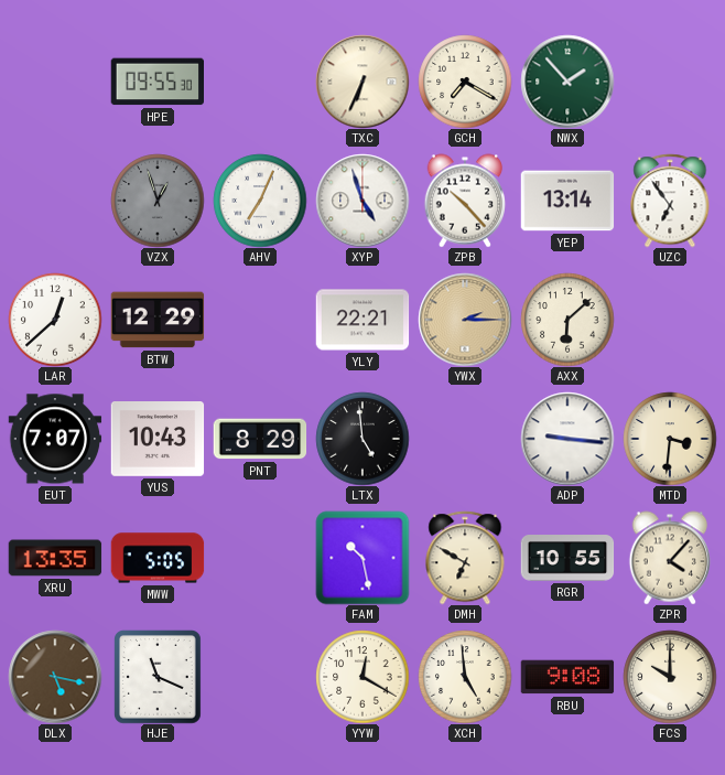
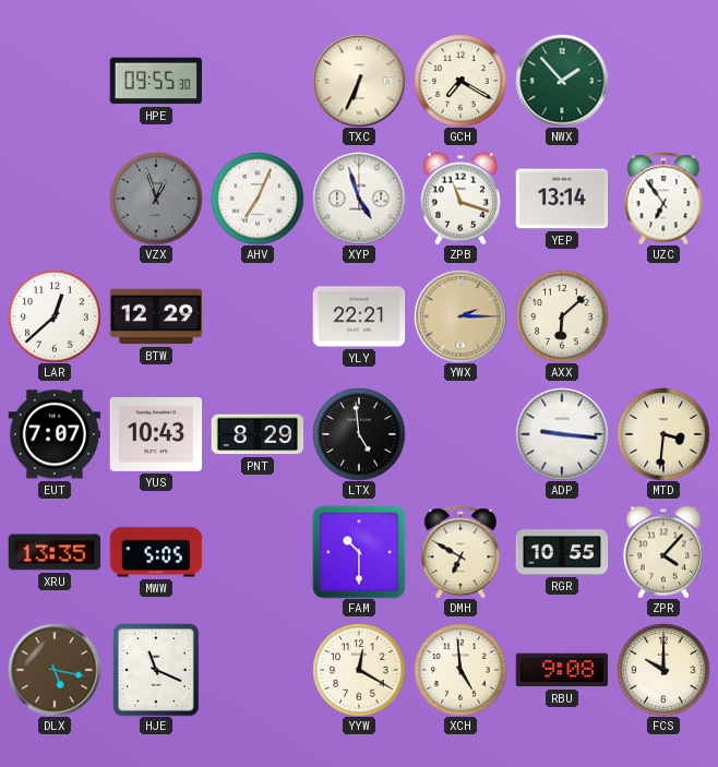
ZPB: 10:23 -> 11:18
FAM: 10:28 -> 10:30
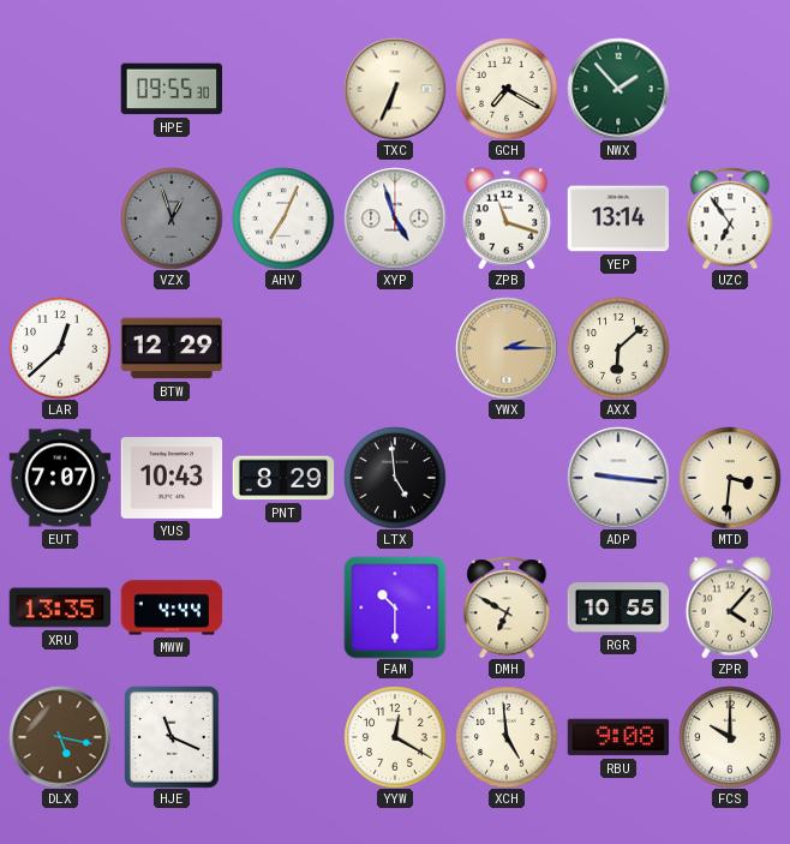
YLY: 22:21 -> none
MWW: 5:05 -> 4:44
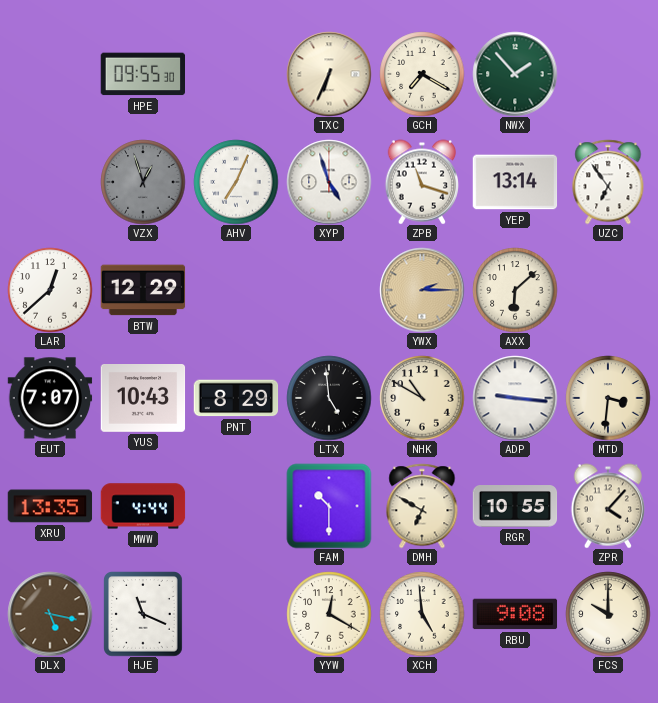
NHK: none -> 10:50
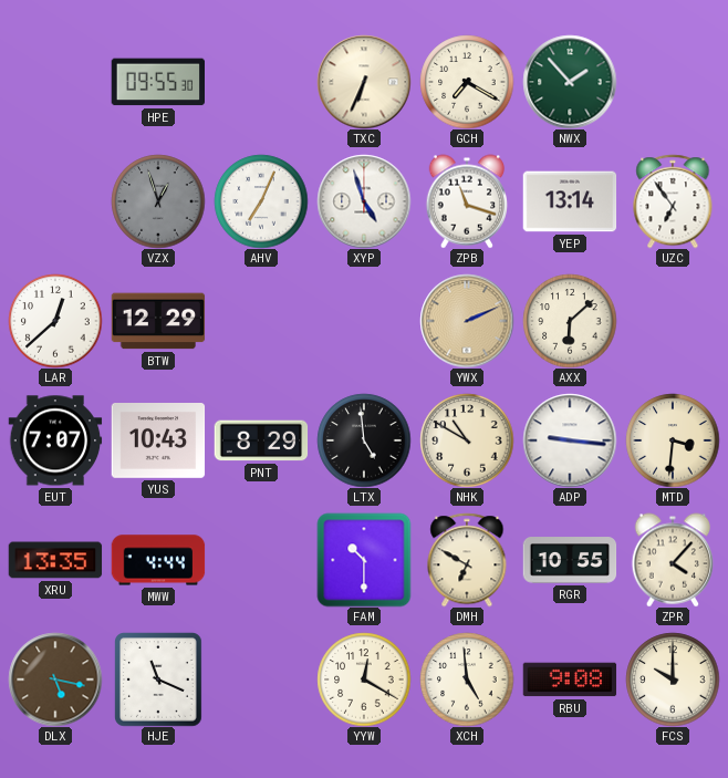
YWX: 2:15 -> 2:11
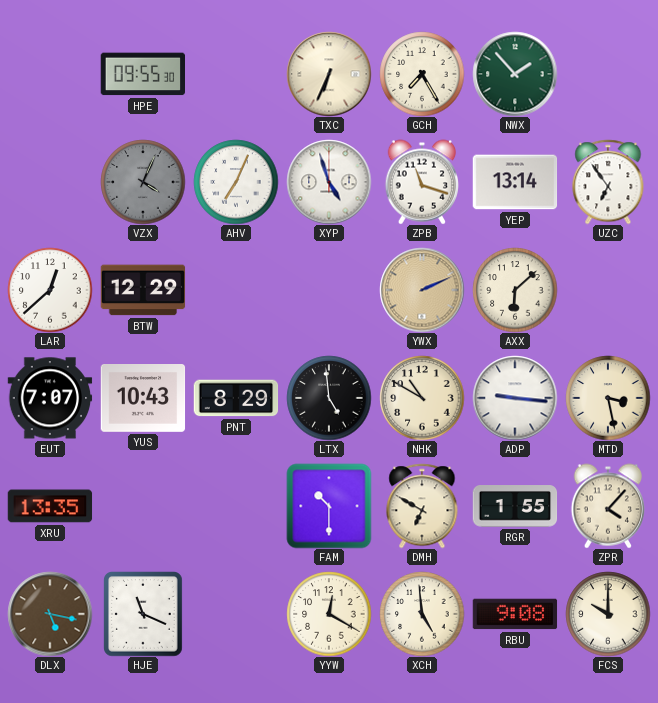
GCH: 7:20 -> 7:25
VZX: 12:57 -> 4:04
MTD: 3:31 -> 3:28
MWW: 4:44 -> none
RGR: 10:55 -> 1:55
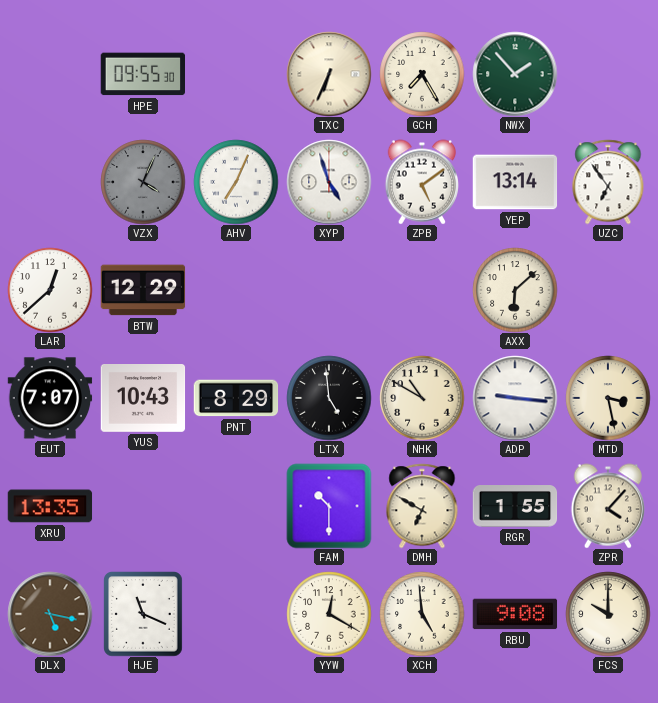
ZPB: 11:18 -> 5:09
YWX: 2:11 -> none
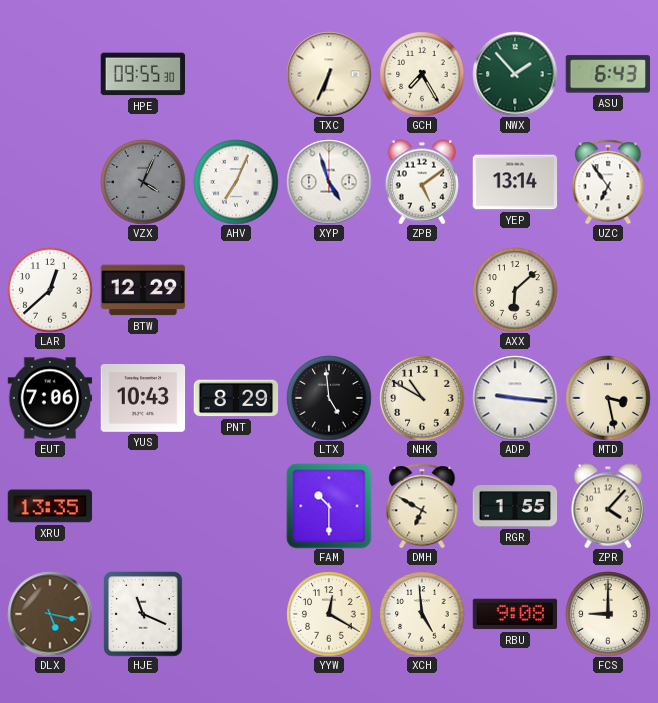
ASU: none -> 6:43
EUT: 7:07 -> 7:06
FCS: 10:00 -> 9:00
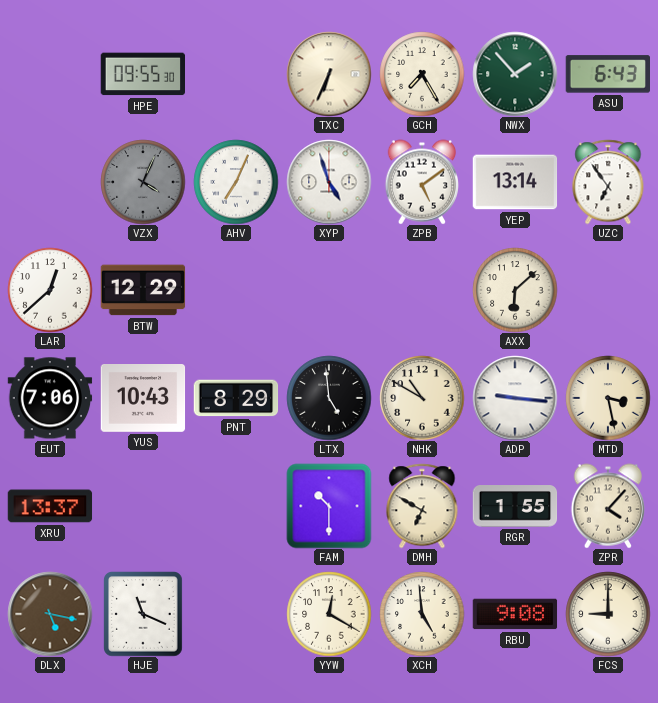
XRU: 13:35 -> 13:37
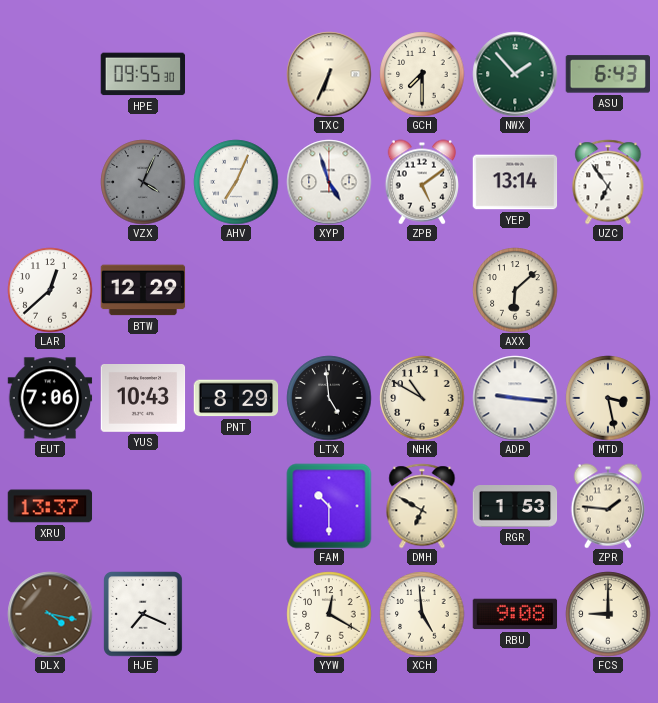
GCH: 7:25 -> 7:30
RGR: 1:55 -> 1:53
ZPR: 4:07 -> 1:46
DLX: 5:17 -> 4:17
HJE: 11:19 -> 7:19
